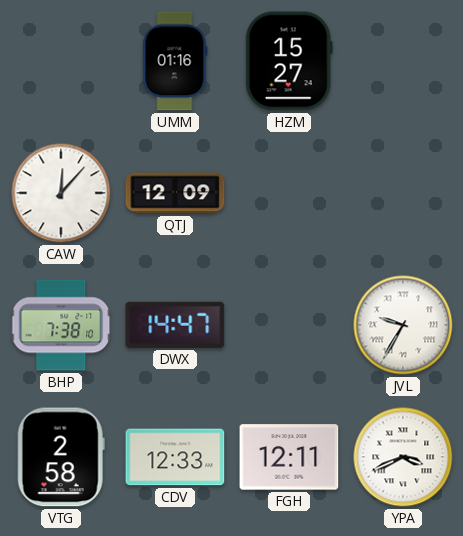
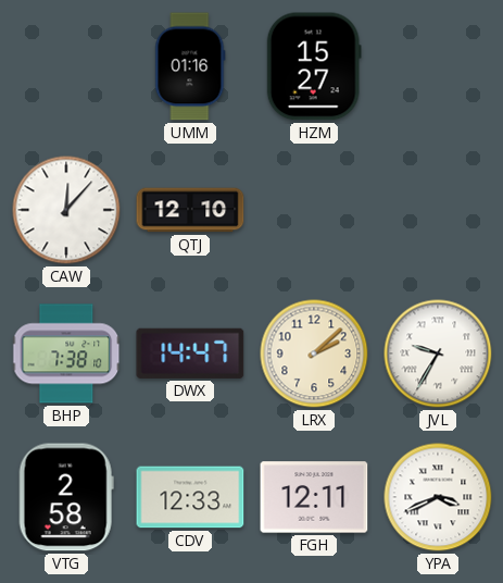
QTJ: 12:09 -> 12:10
LRX: none -> 2:08
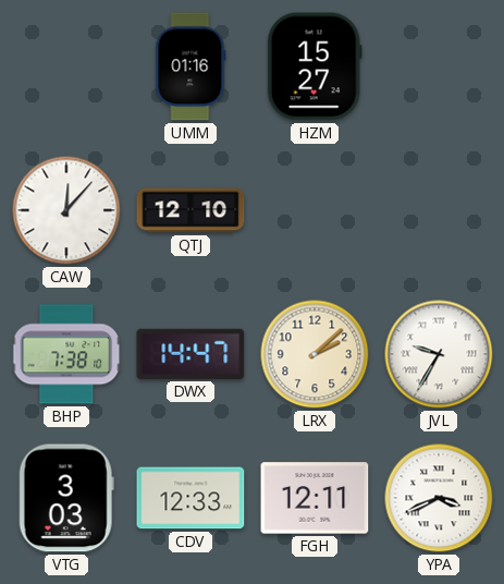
VTG: 2:58 -> 3:03
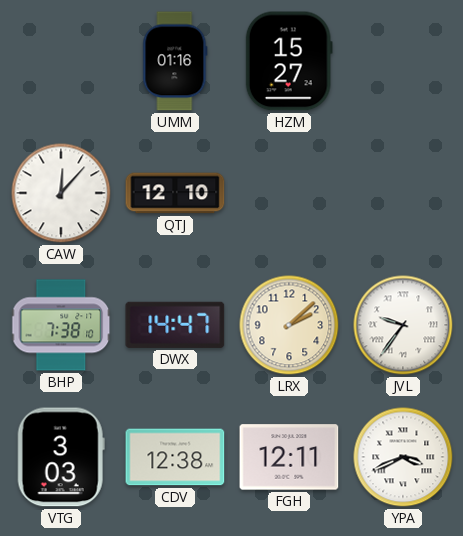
JVL: 9:35 -> 9:36
CDV: 12:33 -> 12:38
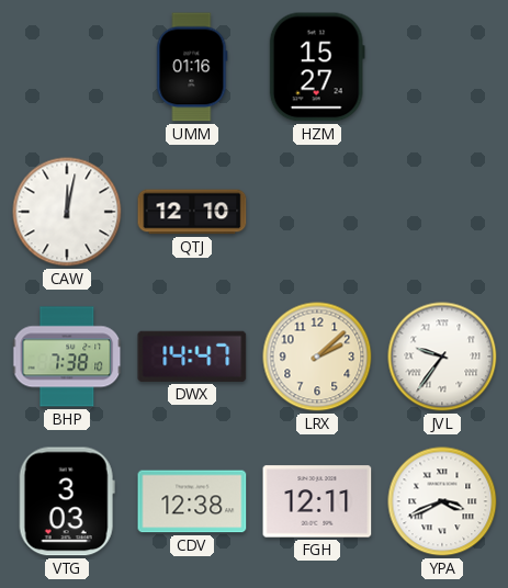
CAW: 12:07 -> 12:02
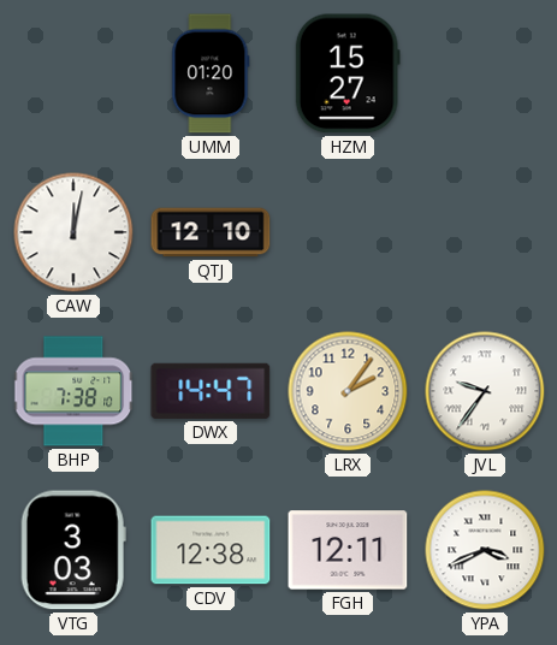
UMM: 01:16 -> 01:20
LRX: 2:08 -> 2:06
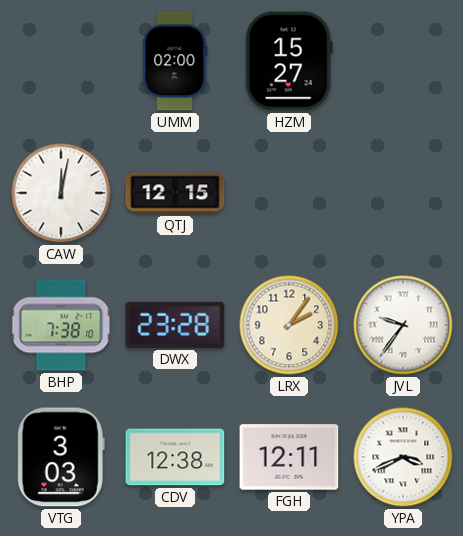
UMM: 01:20 -> 02:00
QTJ: 12:10 -> 12:15
DWX: 14:47 -> 23:28
